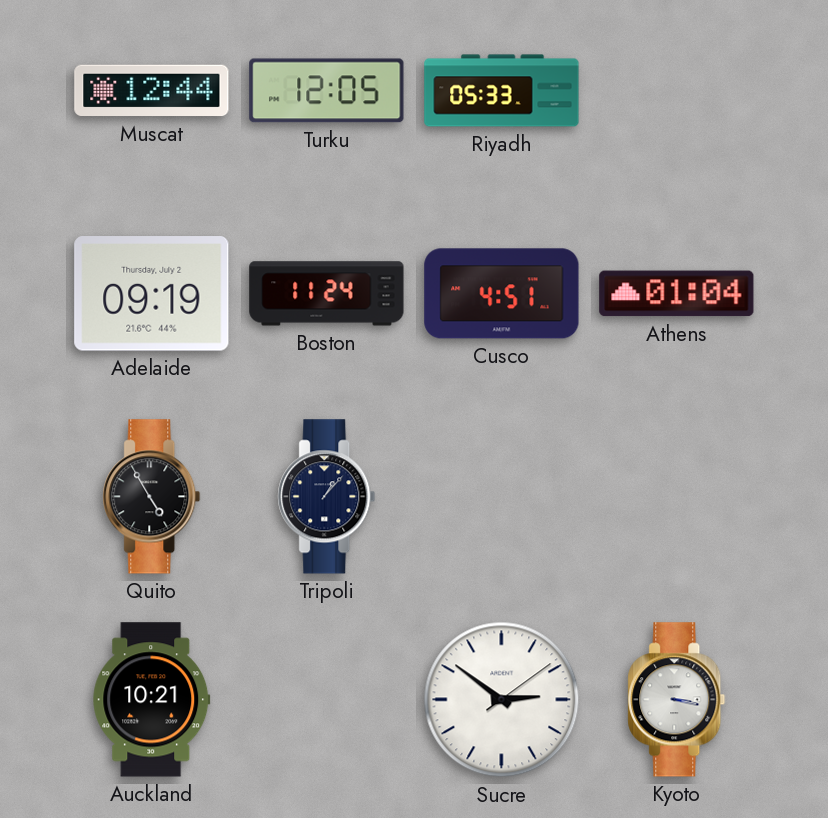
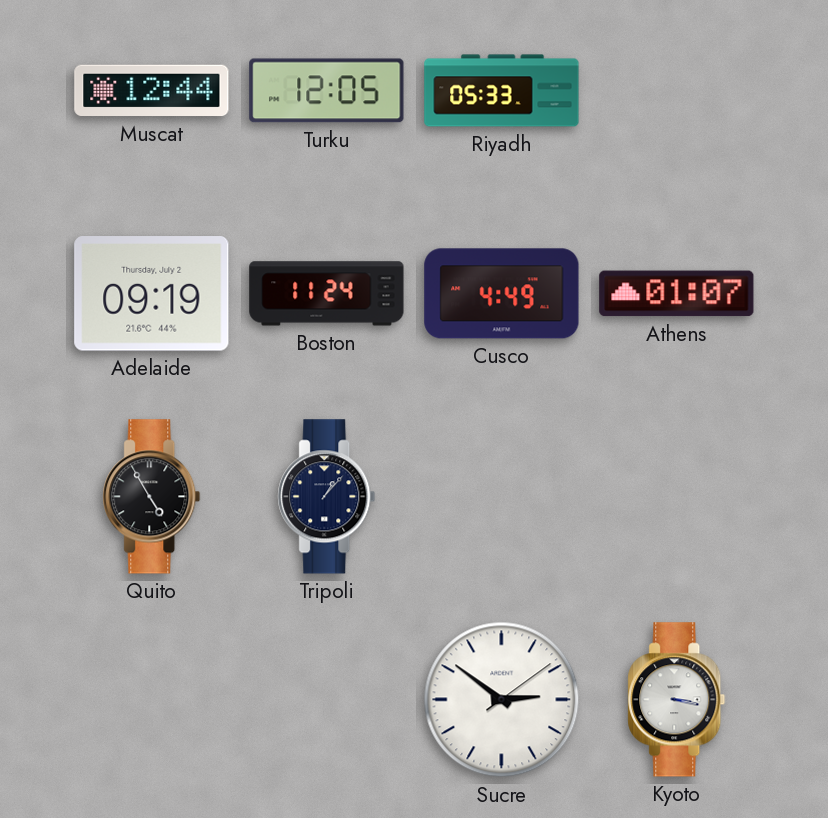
Cusco: 4:51 -> 4:49
Athens: 01:04 -> 01:07
Auckland: 10:21 -> none
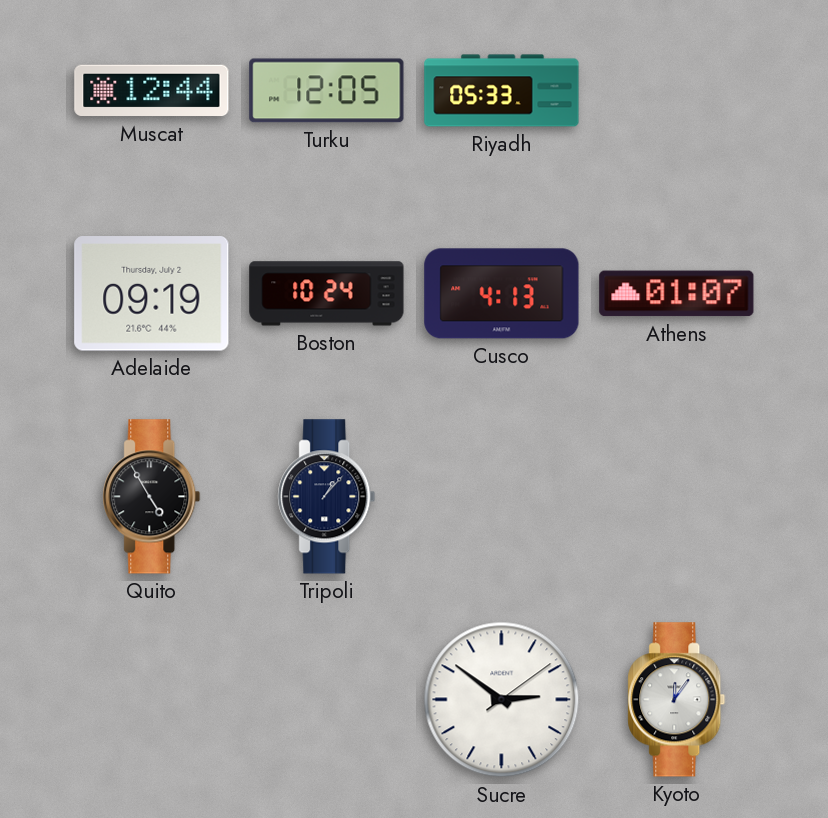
Boston: 11:24 -> 10:24
Cusco: 4:49 -> 4:13
Kyoto: 3:17 -> 12:06
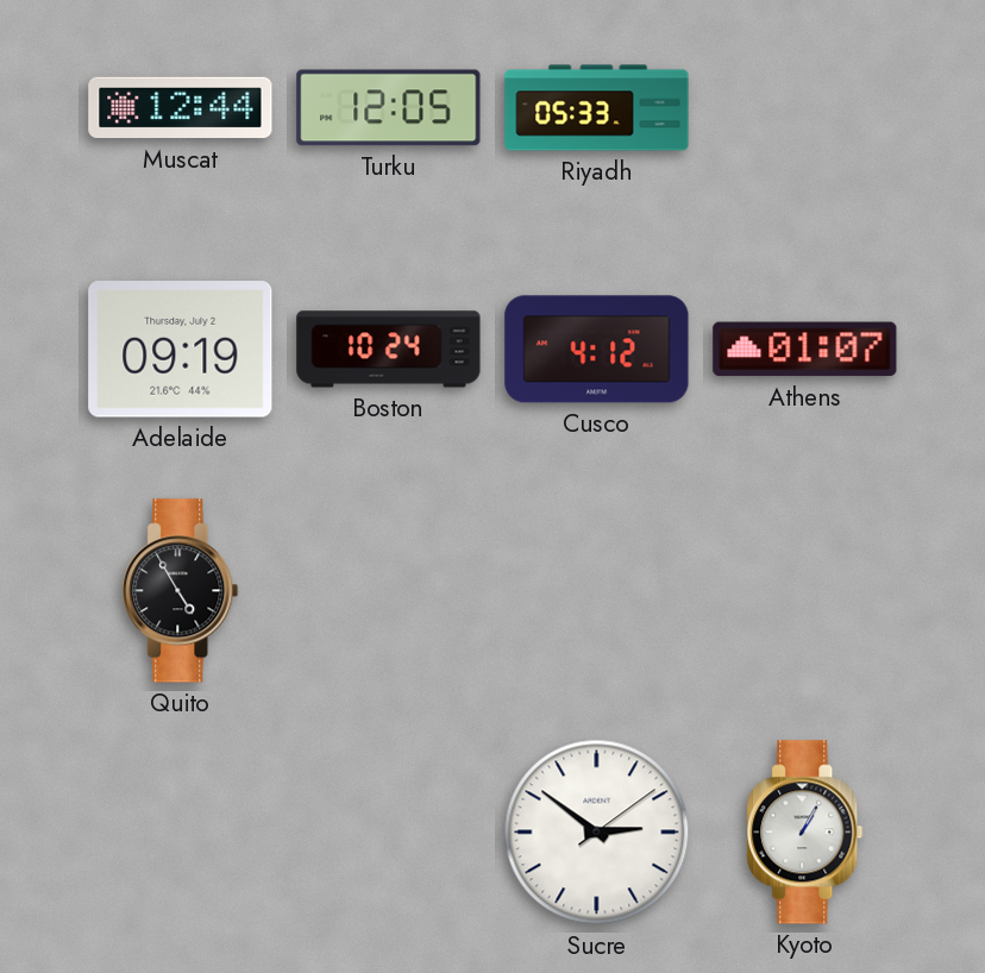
Cusco: 4:13 -> 4:12
Tripoli: 1:07 -> none
Kyoto: 12:06 -> 1:05
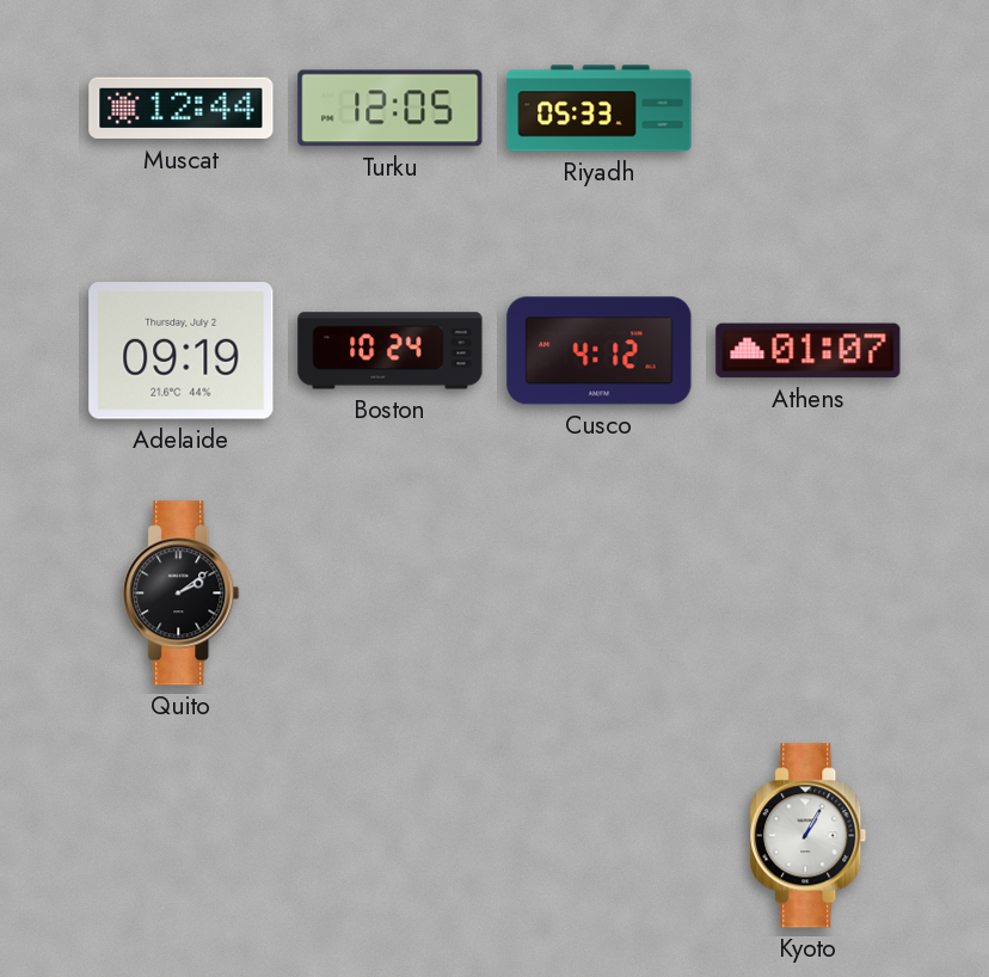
Quito: 4:55 -> 2:09
Sucre: 2:51 -> none
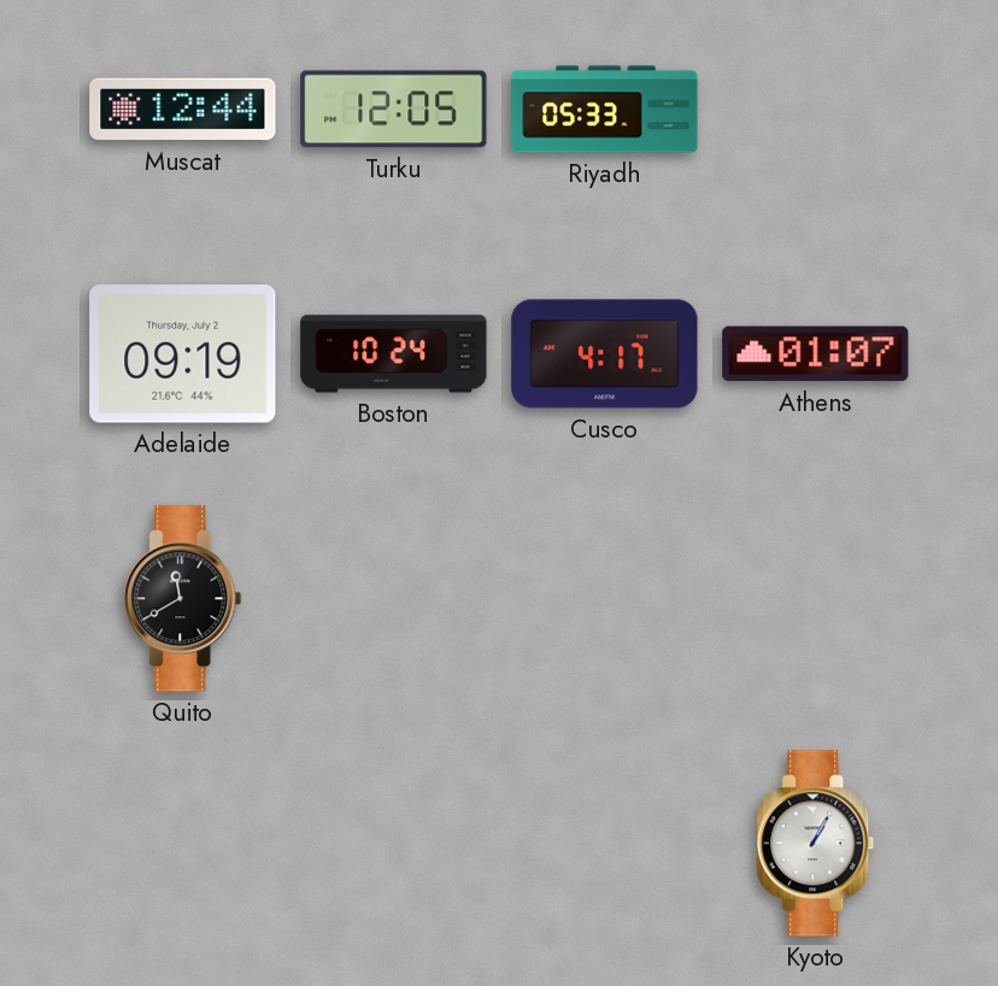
Cusco: 4:12 -> 4:17
Quito: 2:09 -> 11:40
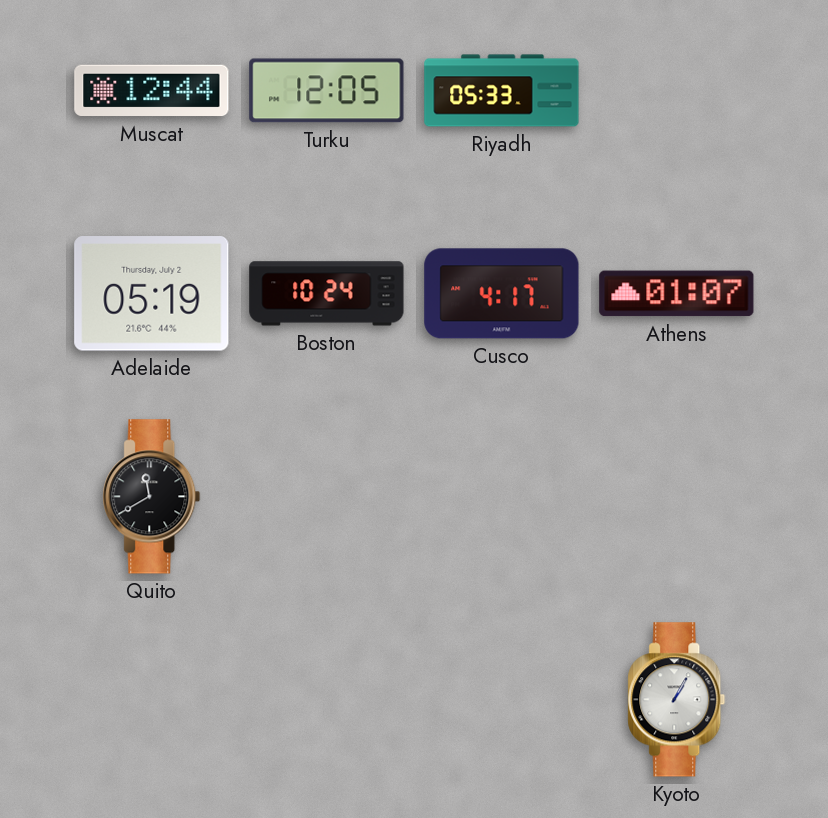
Adelaide: 09:19 -> 05:19
